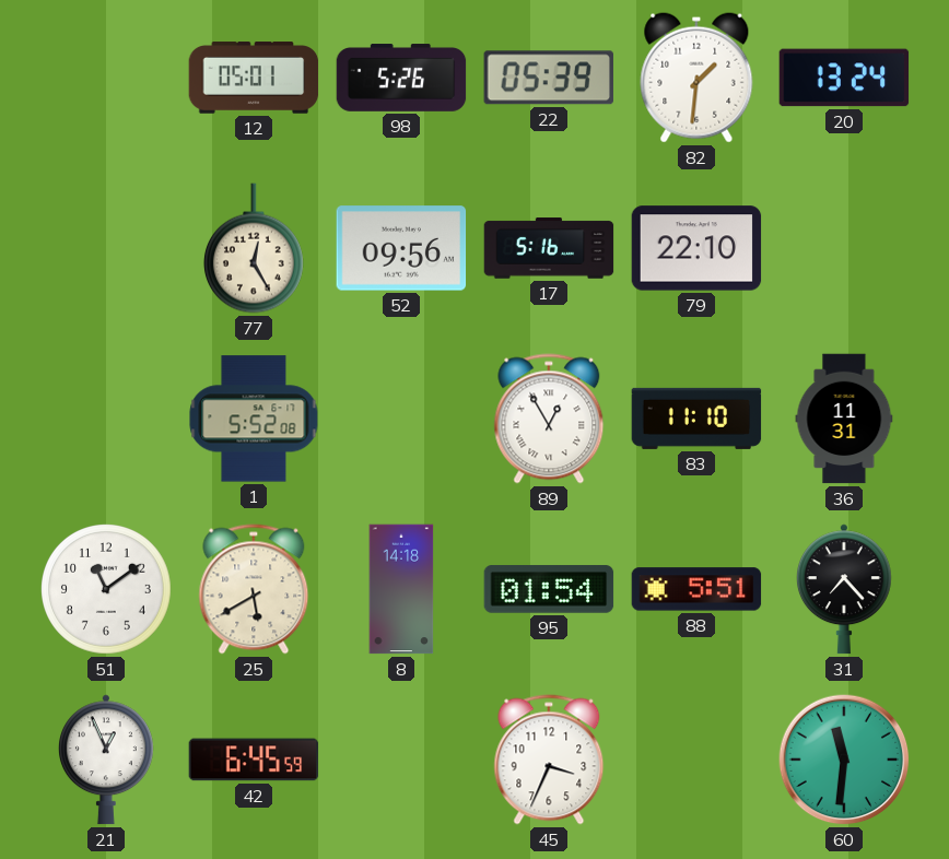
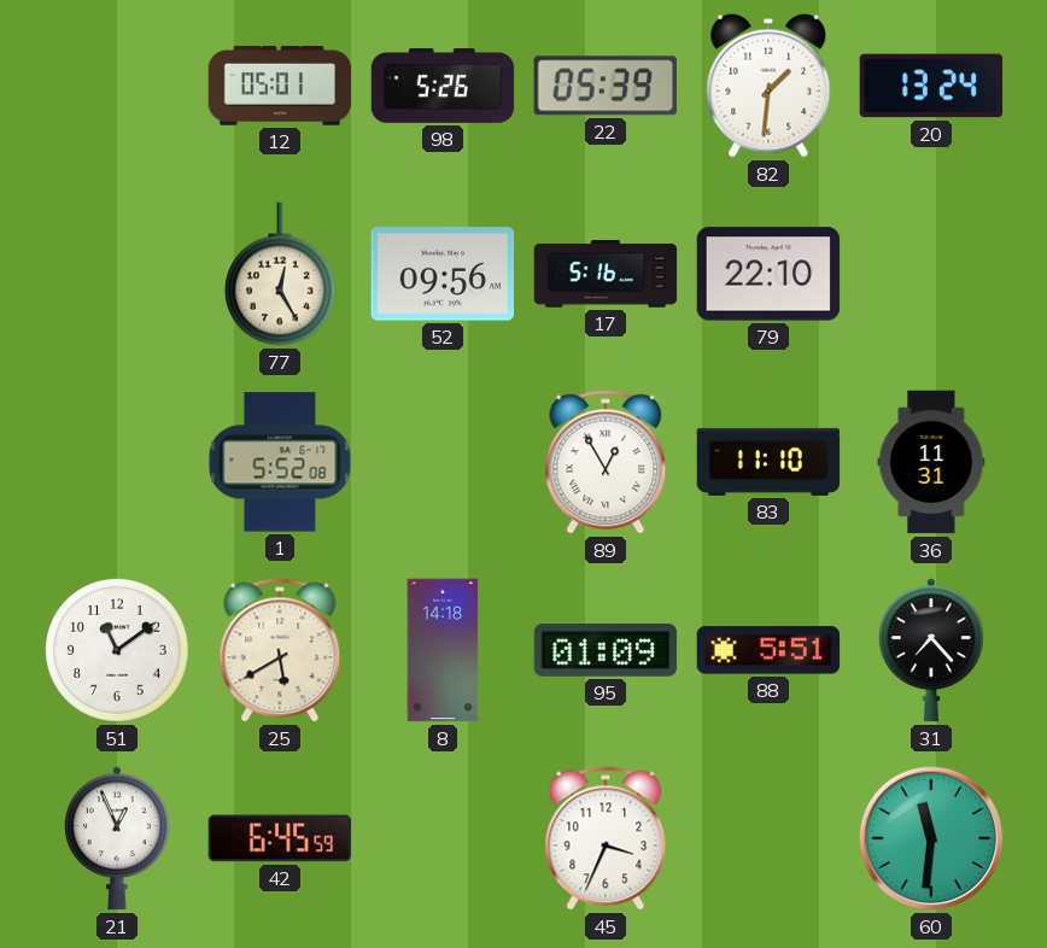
95: 01:54 -> 01:09
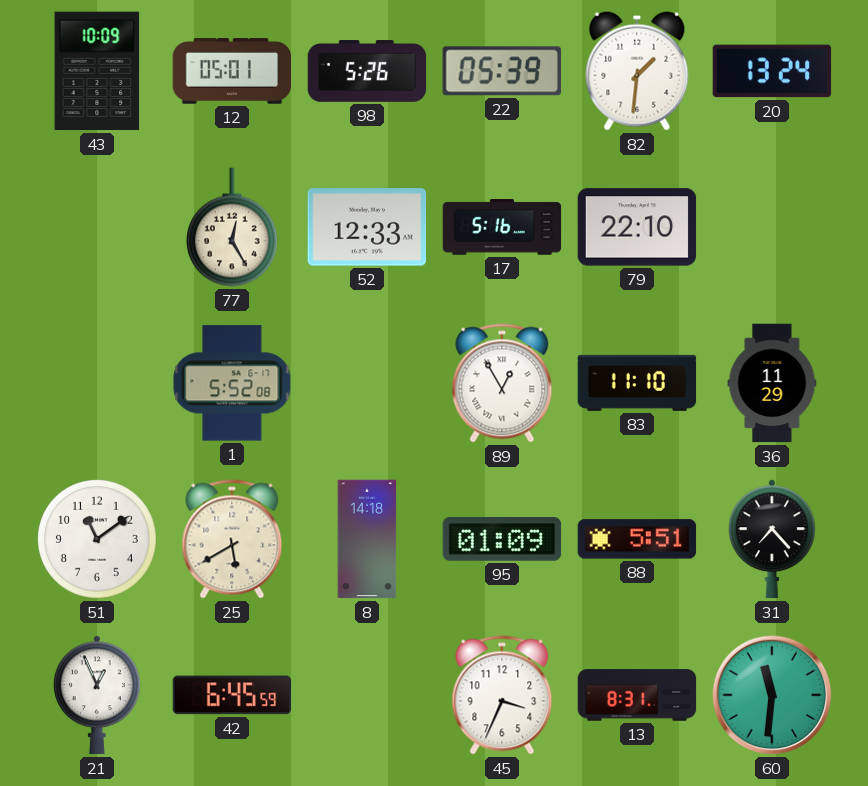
43: none -> 10:09
52: 09:56 -> 12:33
36: 11:31 -> 11:29
13: none -> 8:31
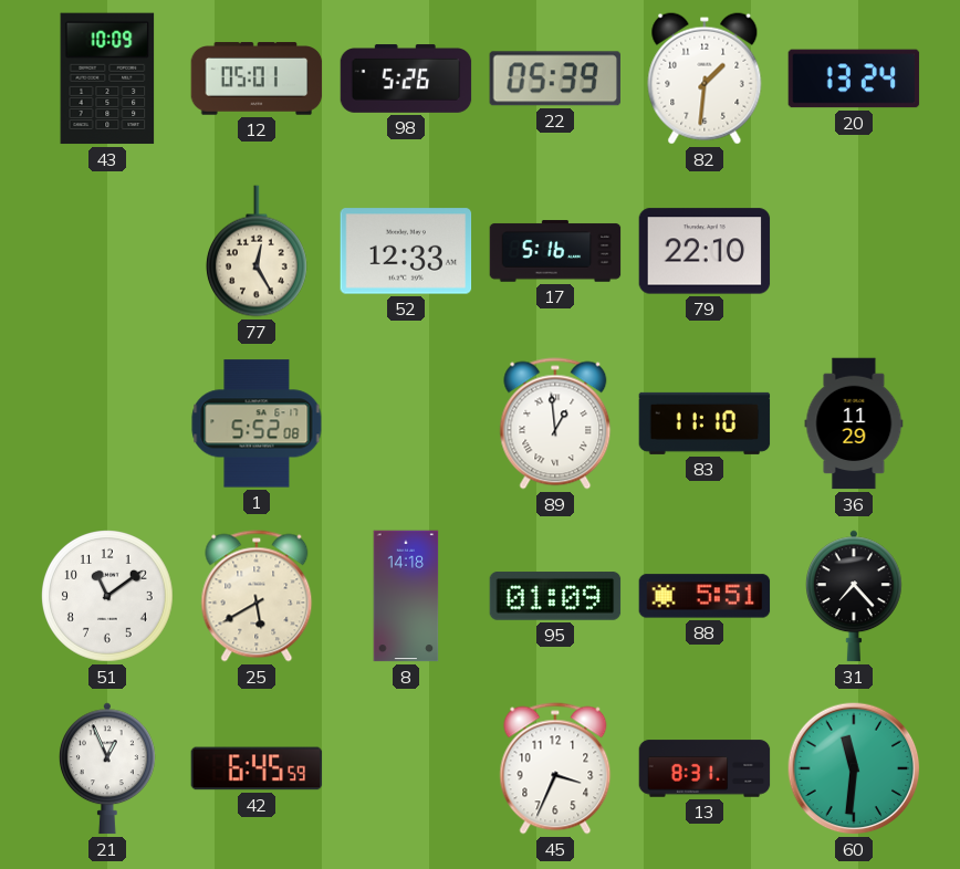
89: 12:55 -> 12:59
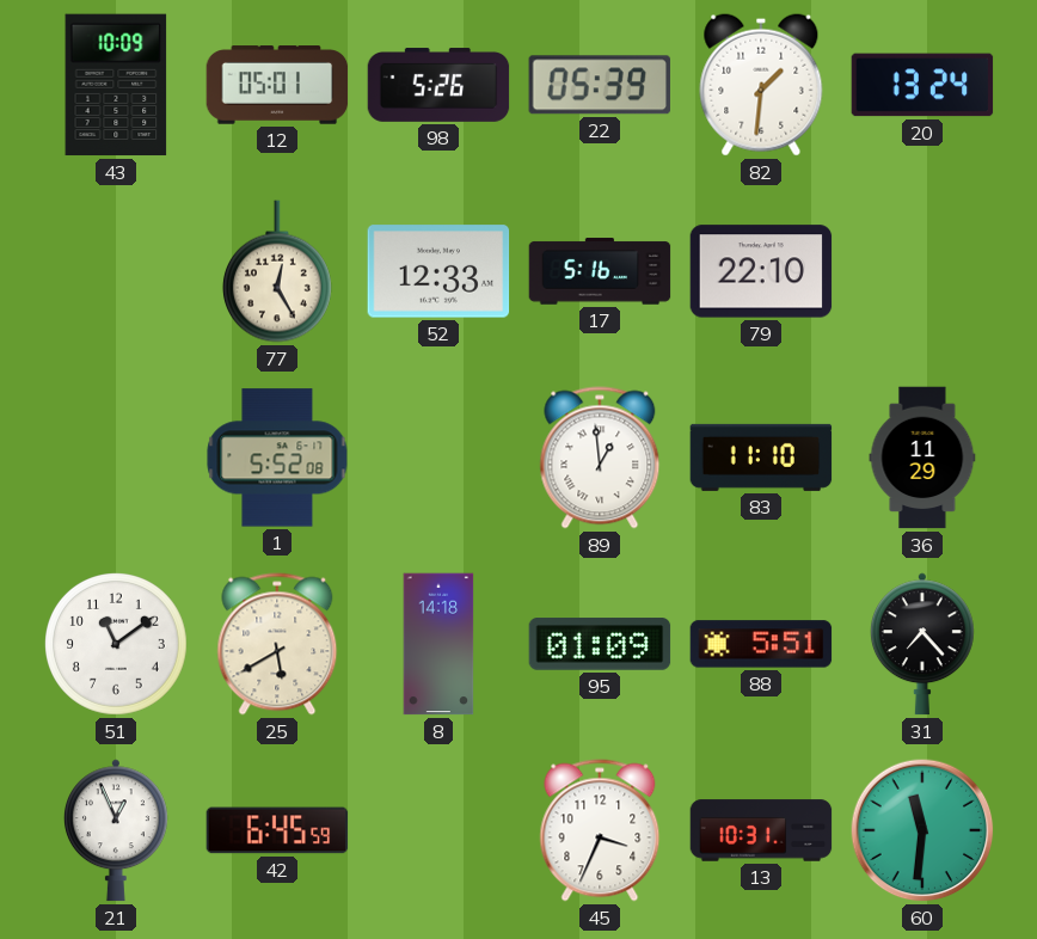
13: 8:31 -> 10:31
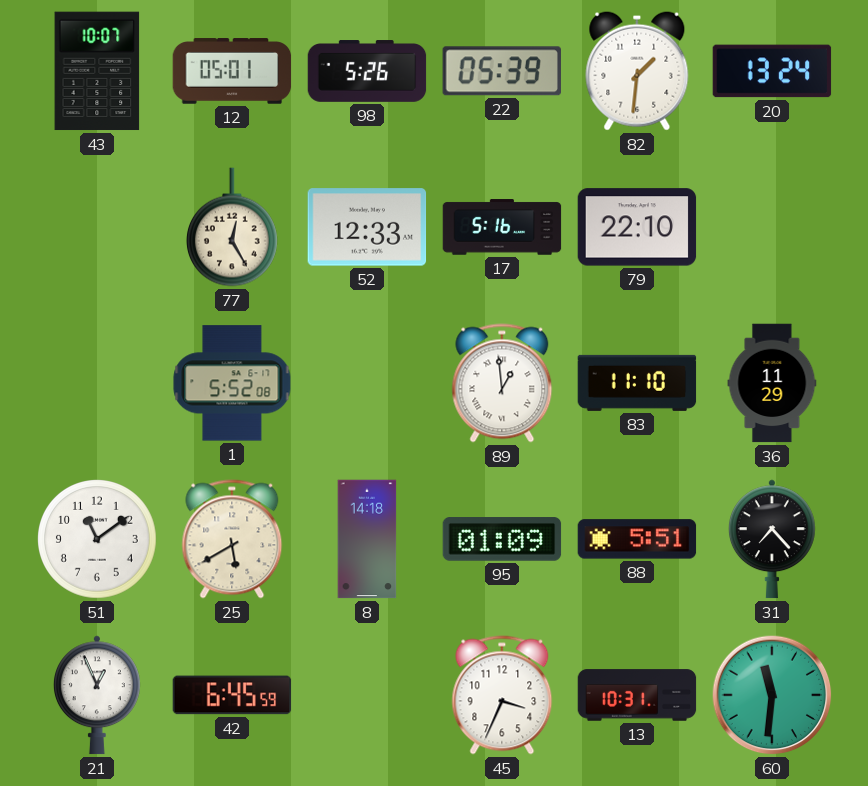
43: 10:09 -> 10:07
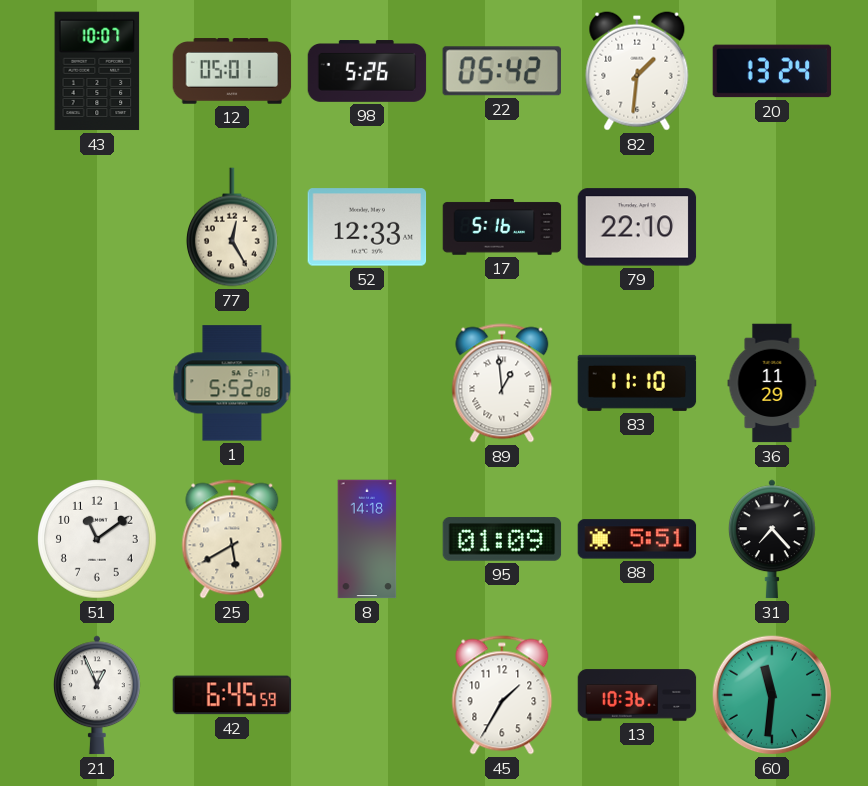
22: 05:39 -> 05:42
45: 3:34 -> 1:35
13: 10:31 -> 10:36
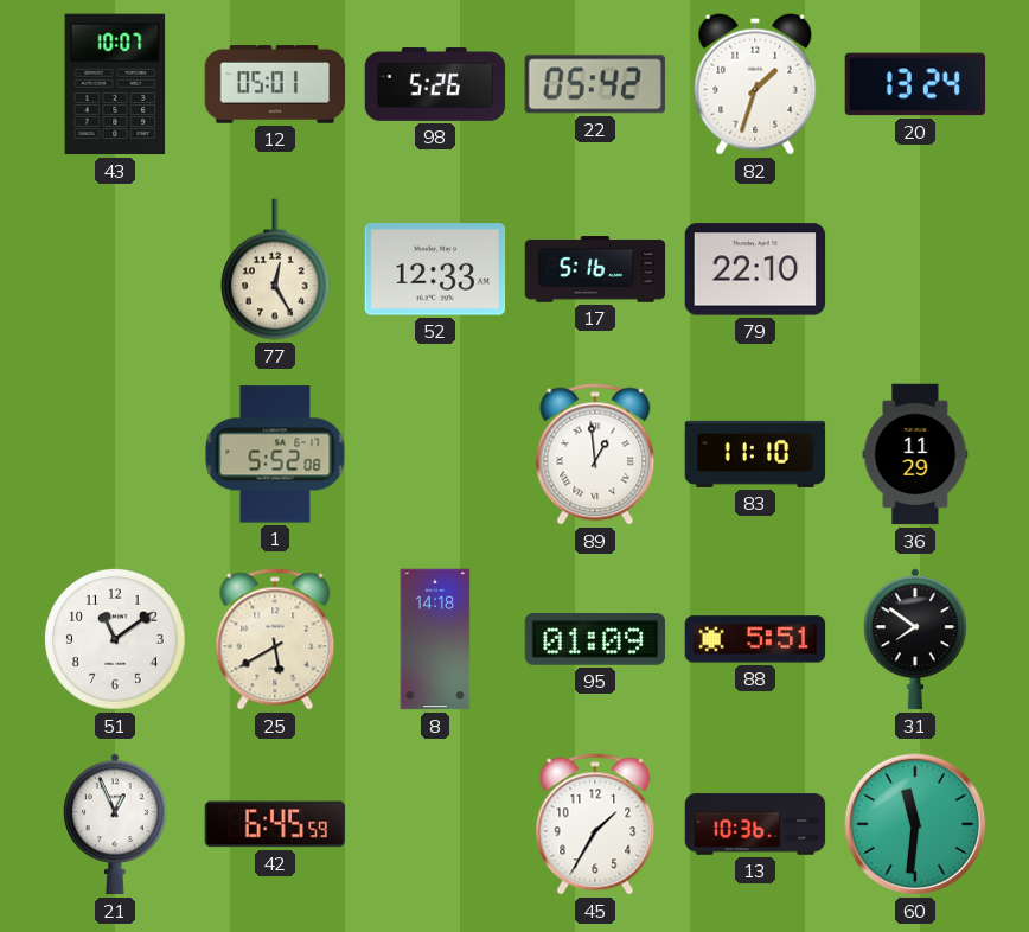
82: 1:31 -> 1:33
31: 7:23 -> 7:51
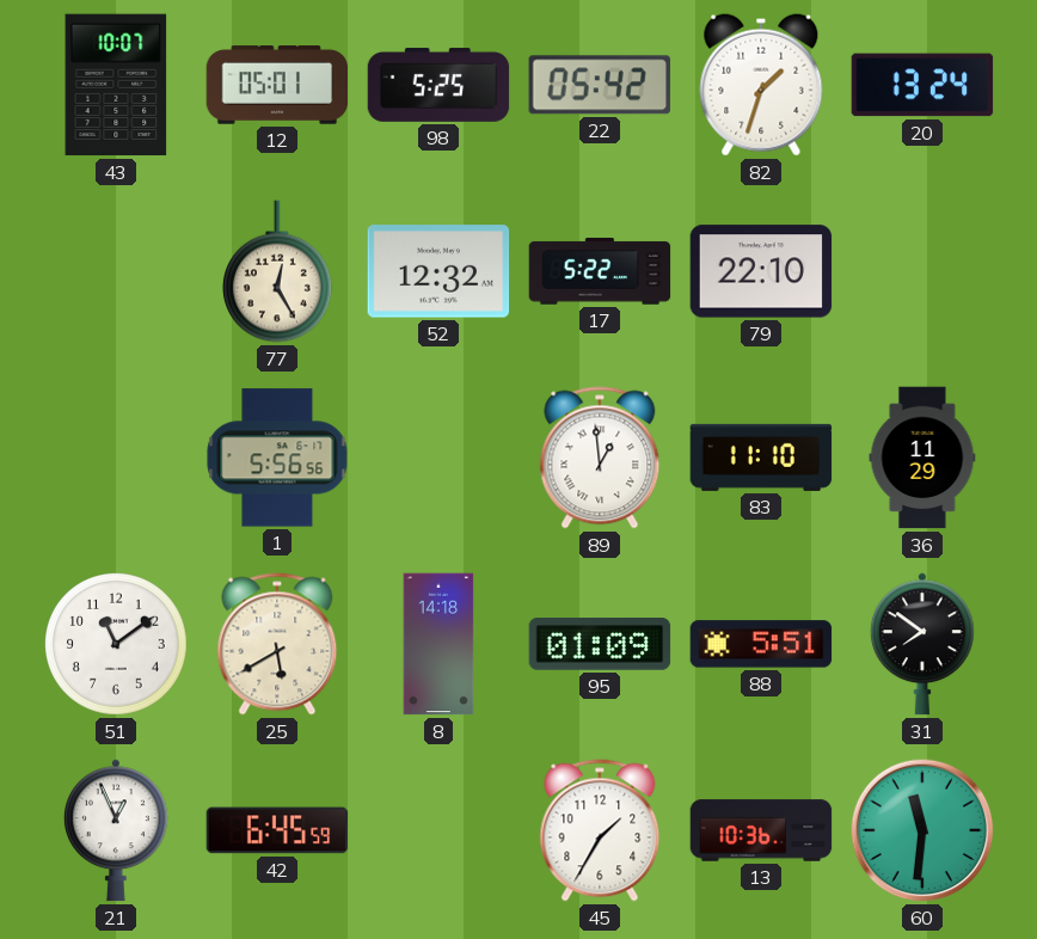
98: 5:26 -> 5:25
52: 12:33 -> 12:32
17: 5:16 -> 5:22
1: 5:52 -> 5:56
